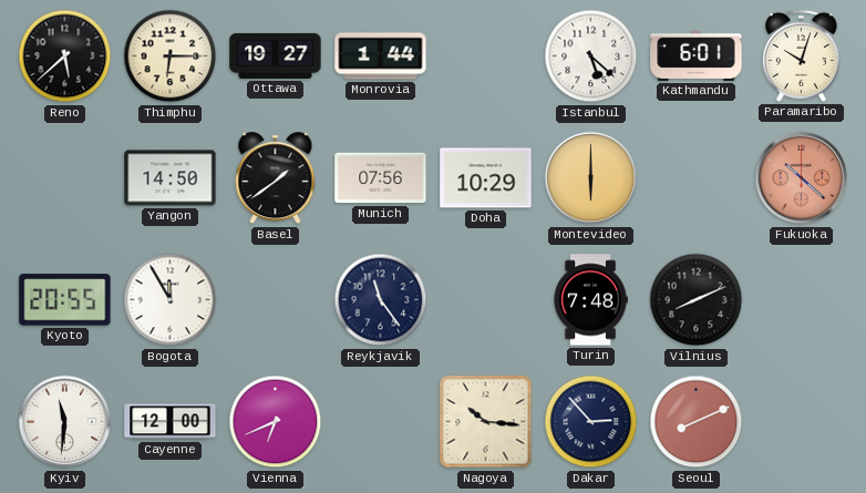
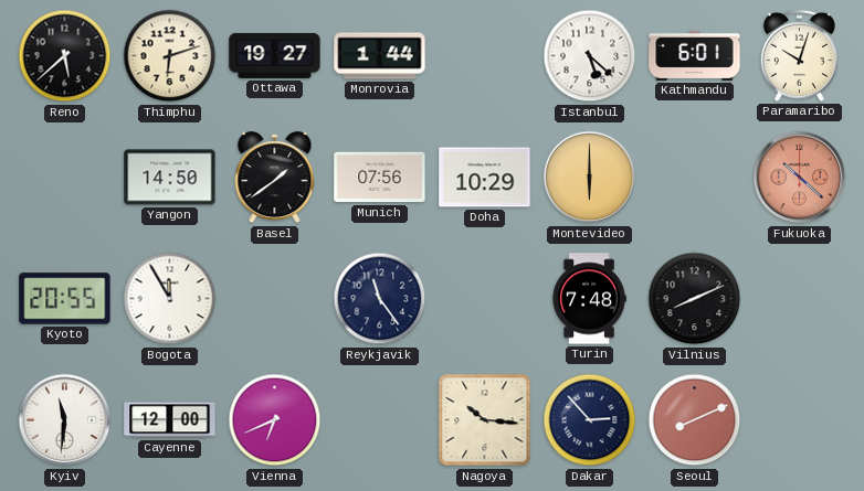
Thimphu: 6:15 -> 6:12
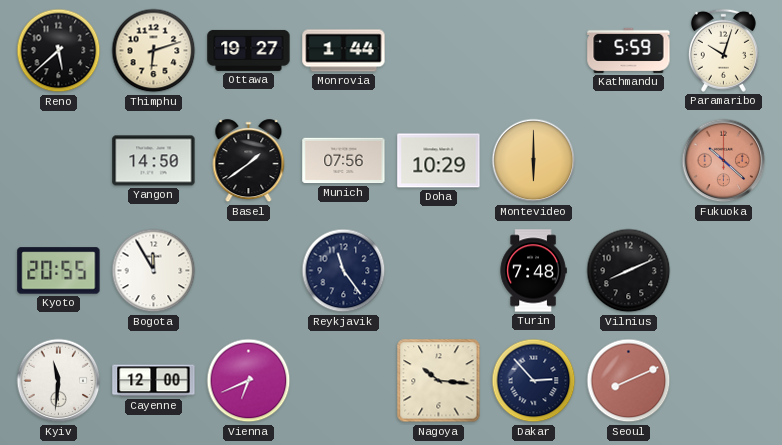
Istanbul: 5:22 -> none
Kathmandu: 6:01 -> 5:59
